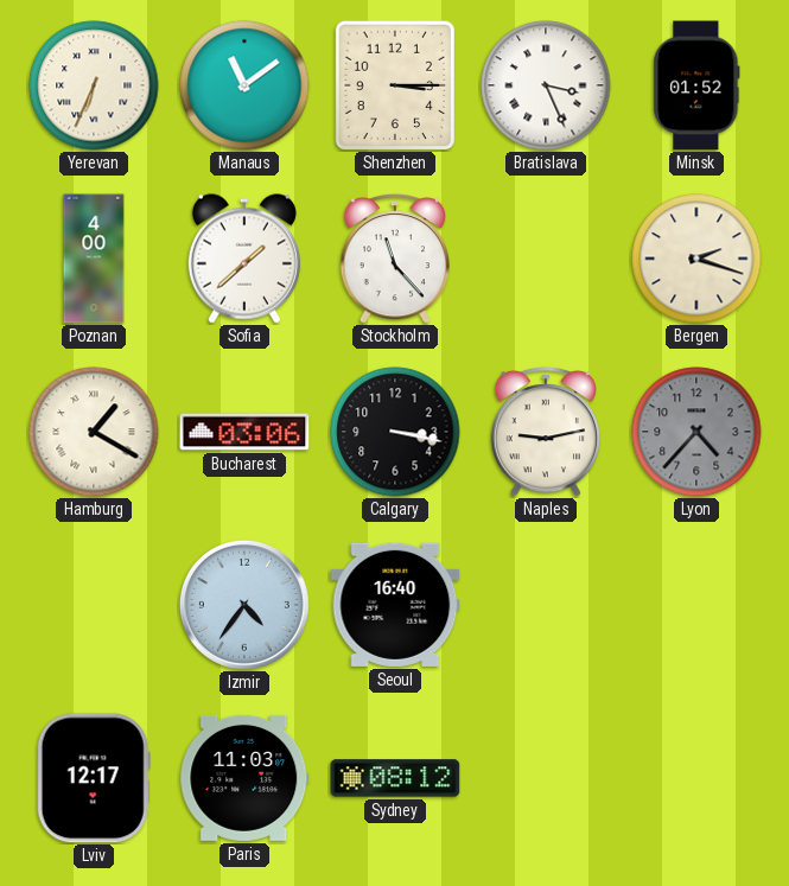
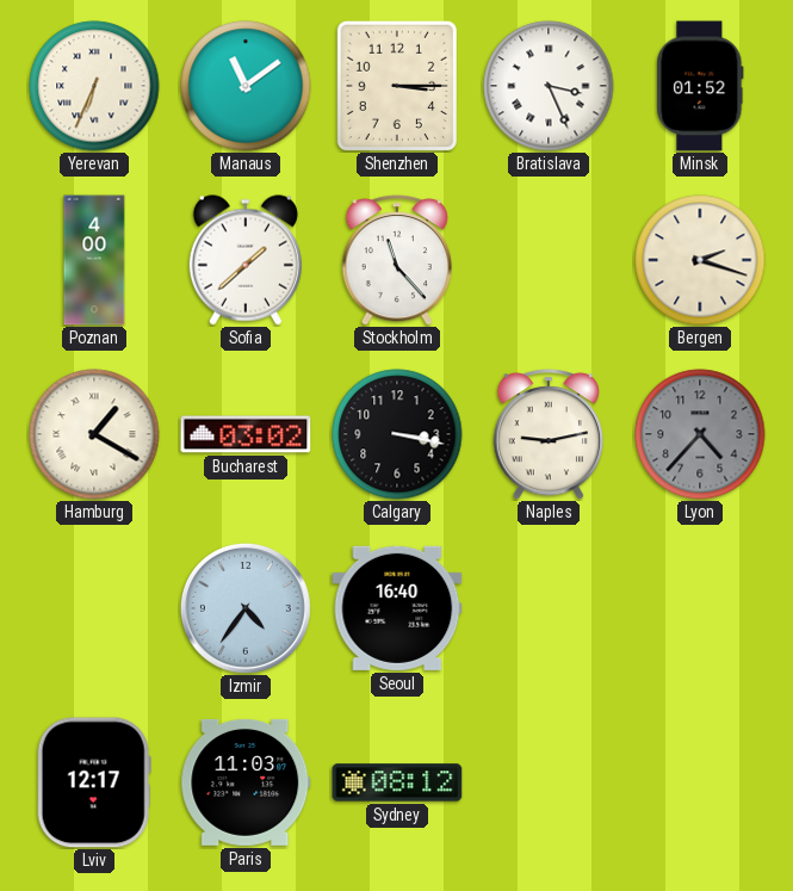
Bucharest: 03:06 -> 03:02
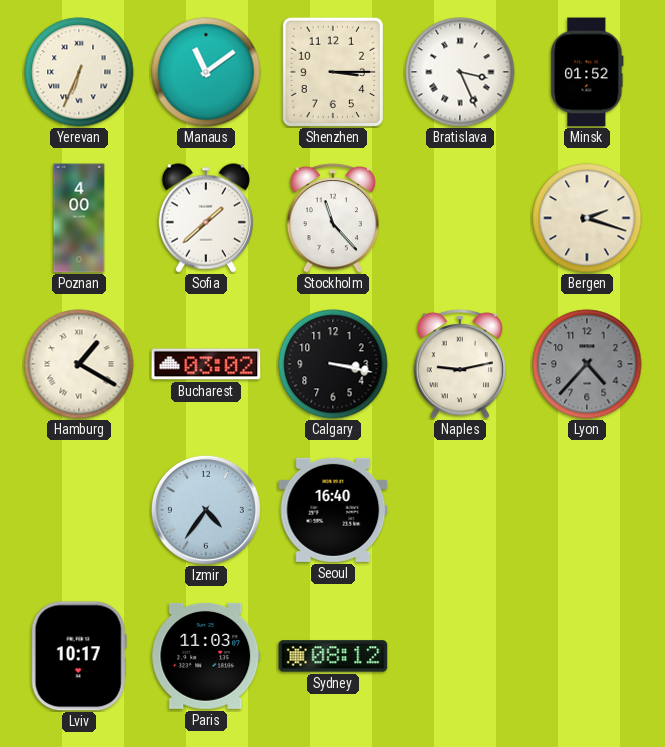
Lviv: 12:17 -> 10:17
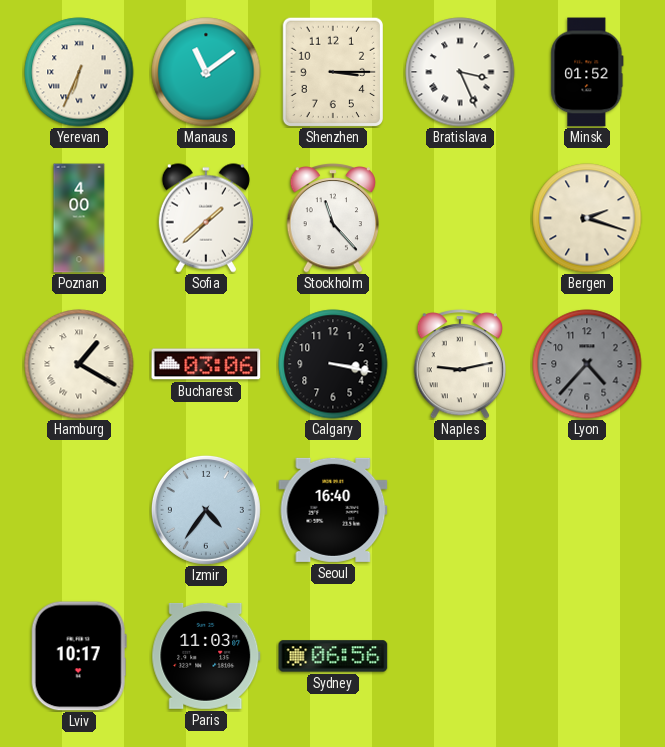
Bucharest: 03:02 -> 03:06
Sydney: 08:12 -> 06:56
